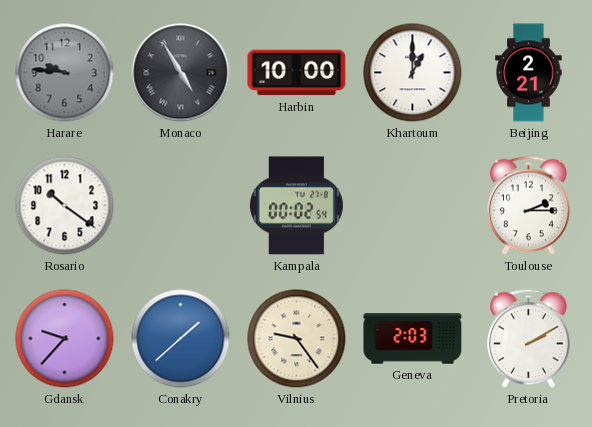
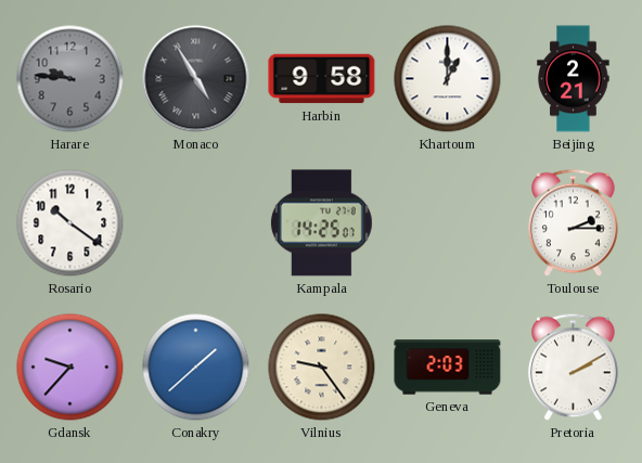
Harbin: 10:00 -> 9:58
Kampala: 00:02 -> 14:25
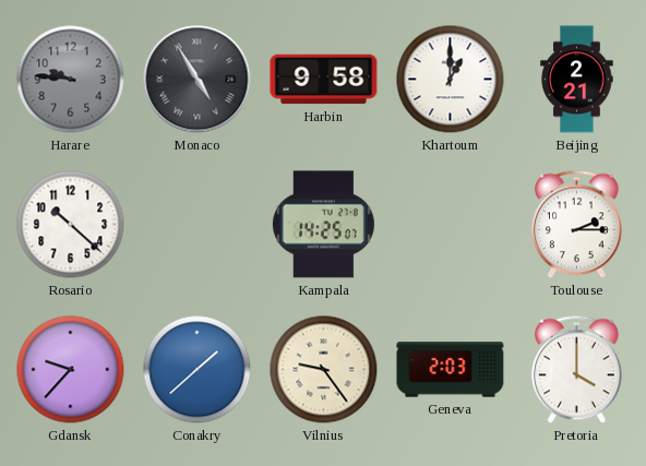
Rosario: 10:21 -> 10:22
Pretoria: 2:10 -> 4:00
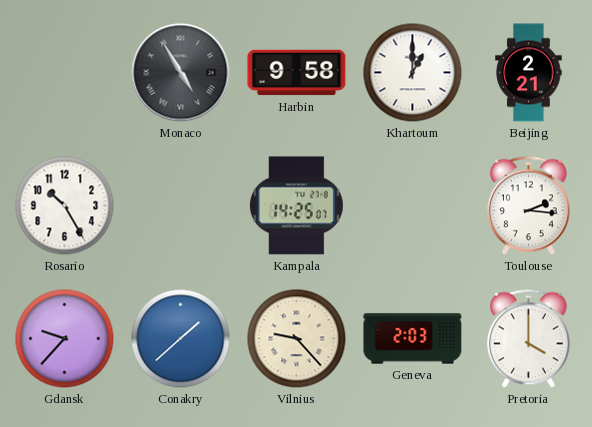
Harare: 9:46 -> none
Rosario: 10:22 -> 10:25
Toulouse: 2:15 -> 2:16
Vilnius: 9:24 -> 9:23
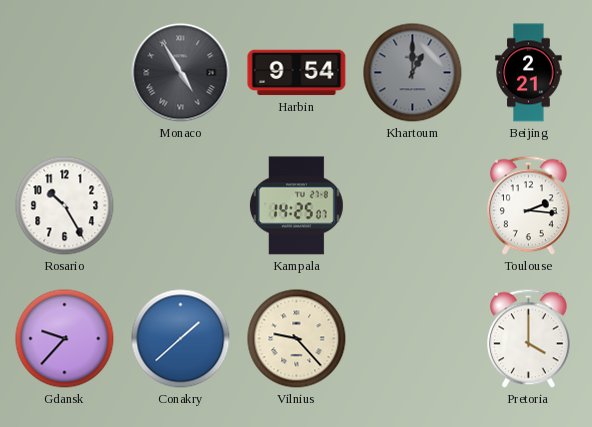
Harbin: 9:58 -> 9:54
Khartoum dial: white -> grey
Geneva: 2:03 -> none
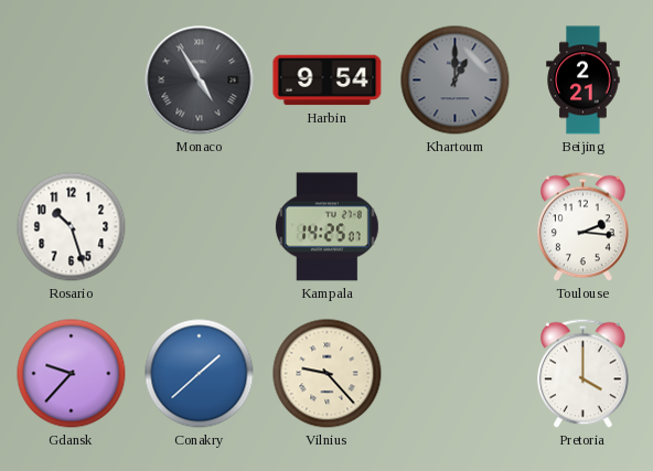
Rosario: 10:25 -> 10:27
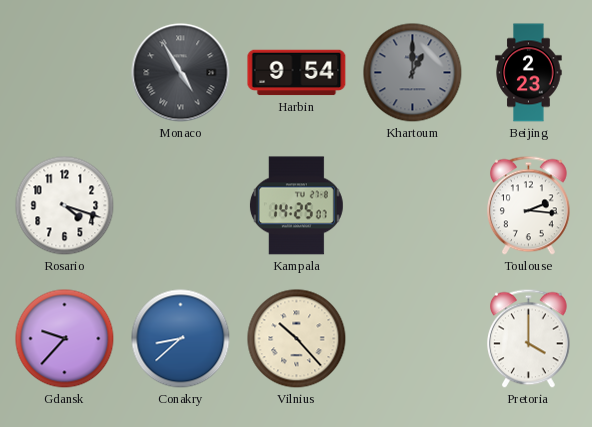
Beijing: 2:21 -> 2:23
Rosario: 10:27 -> 4:18
Conakry: 1:38 -> 8:38
Vilnius: 9:23 -> 10:23
